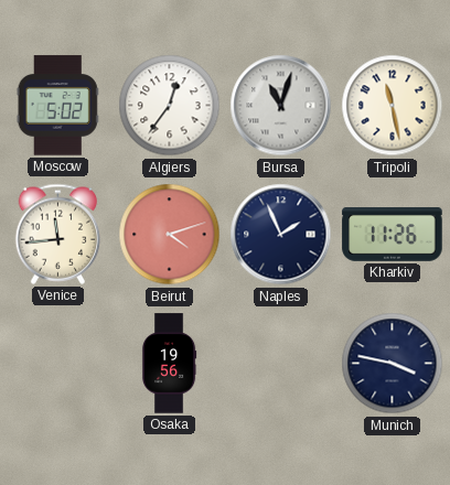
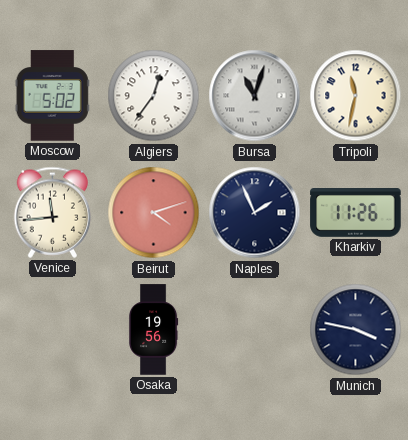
Tripoli: 11:28 -> 11:32
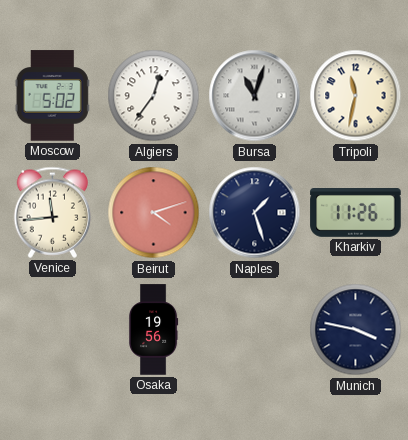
Naples: 1:56 -> 1:27
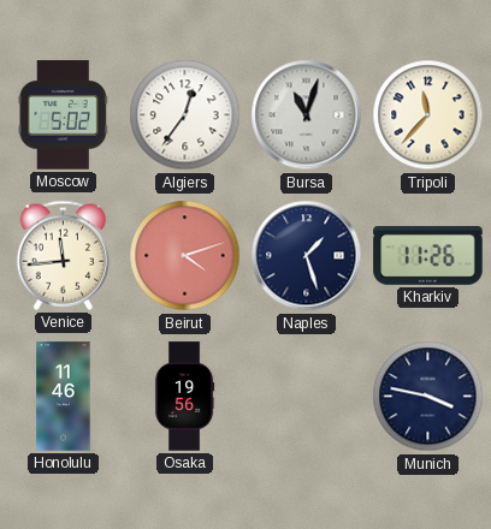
Tripoli: 11:32 -> 11:37
Honolulu: none -> 11:46
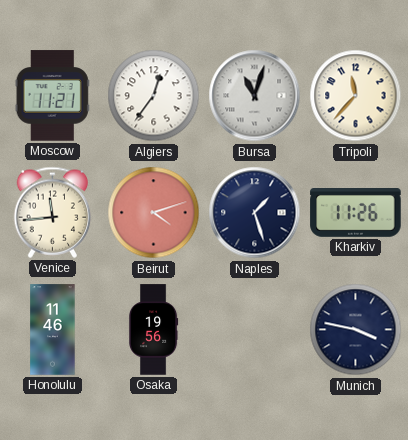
Moscow: 5:02 -> 11:21
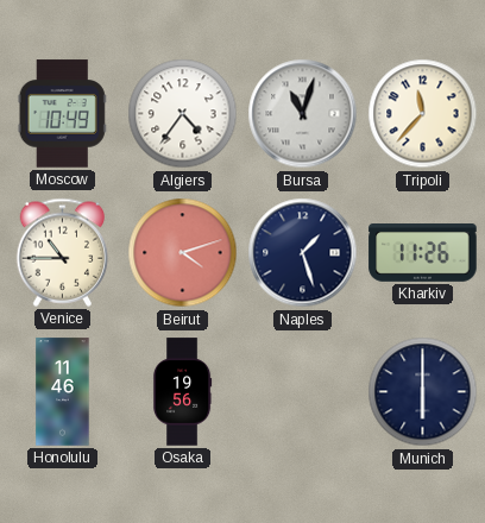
Moscow: 11:21 -> 10:49
Algiers: 12:36 -> 4:36
Venice: 11:44 -> 10:45
Munich: 3:47 -> 6:00
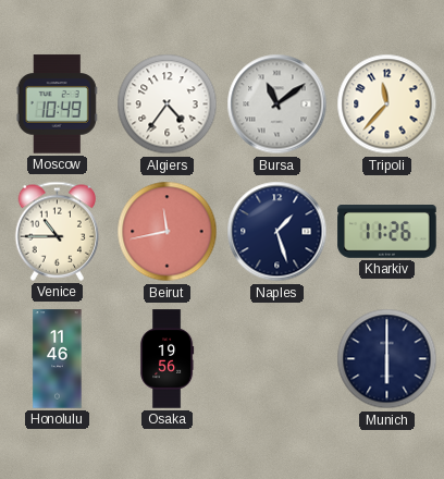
Bursa: 11:03 -> 11:09
Beirut: 4:12 -> 11:43
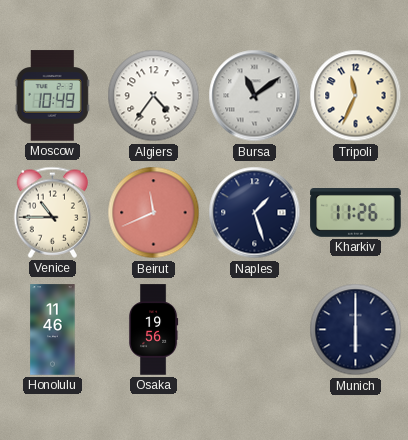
Tripoli: 11:37 -> 11:34
Beirut: 11:43 -> 11:41
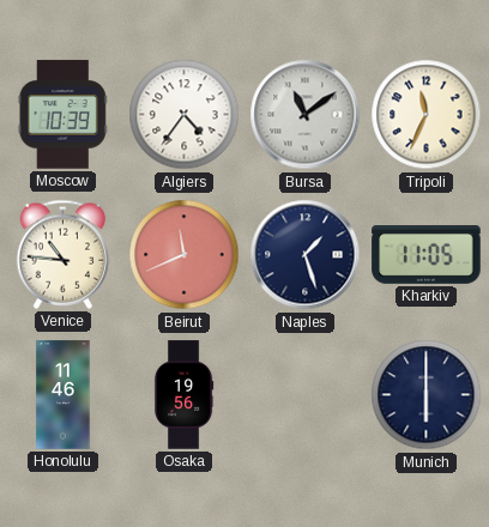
Moscow: 10:49 -> 10:39
Venice: 10:45 -> 10:46
Kharkiv: 11:26 -> 11:05
